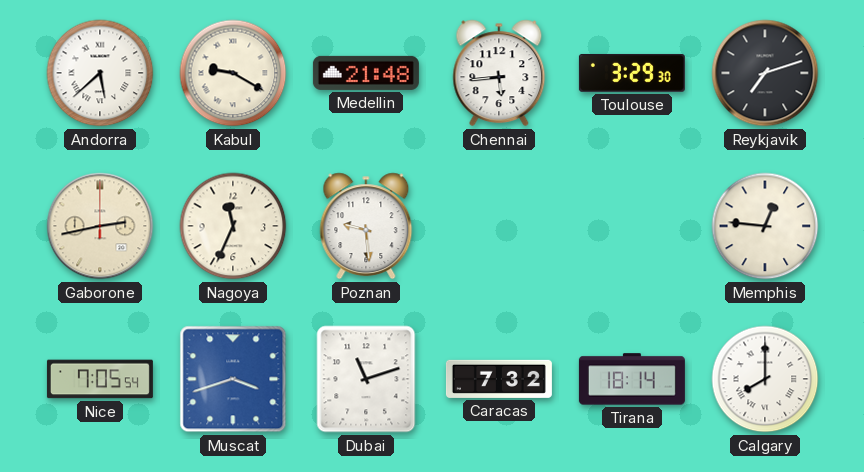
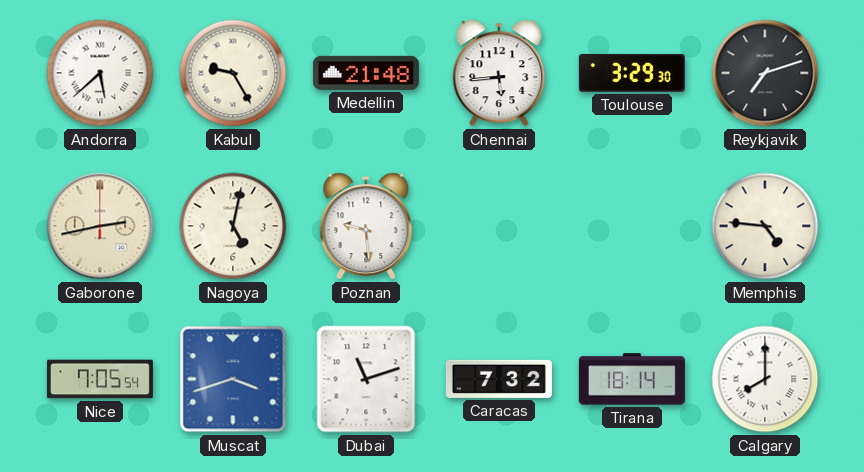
Kabul: 9:20 -> 9:25
Nagoya: 11:34 -> 5:02
Memphis: 12:46 -> 4:46
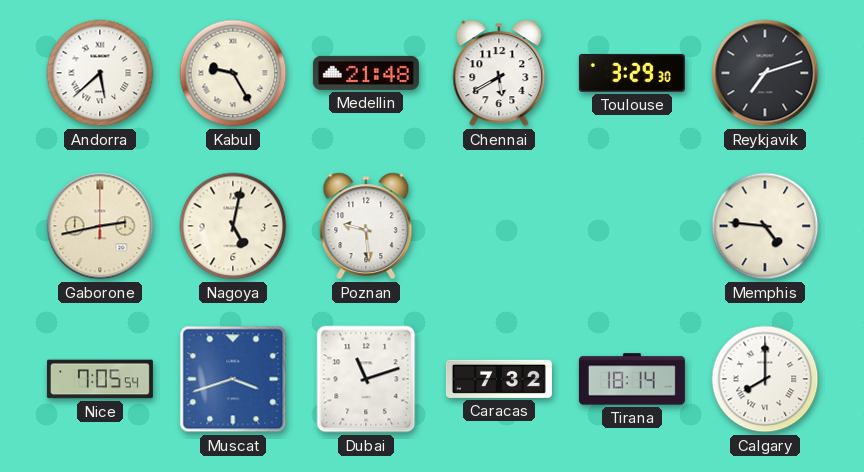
Chennai: 5:44 -> 5:40
